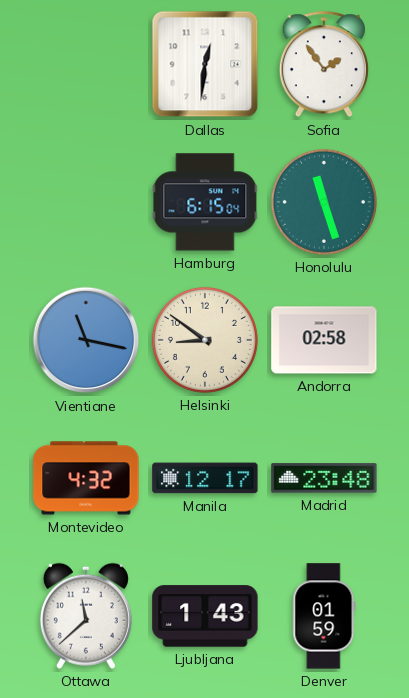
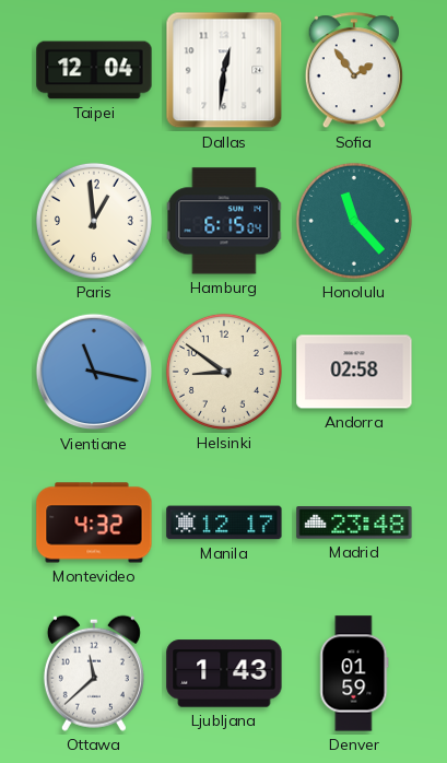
Taipei: none -> 12:04
Paris: none -> 12:59
Honolulu: 11:27 -> 11:23
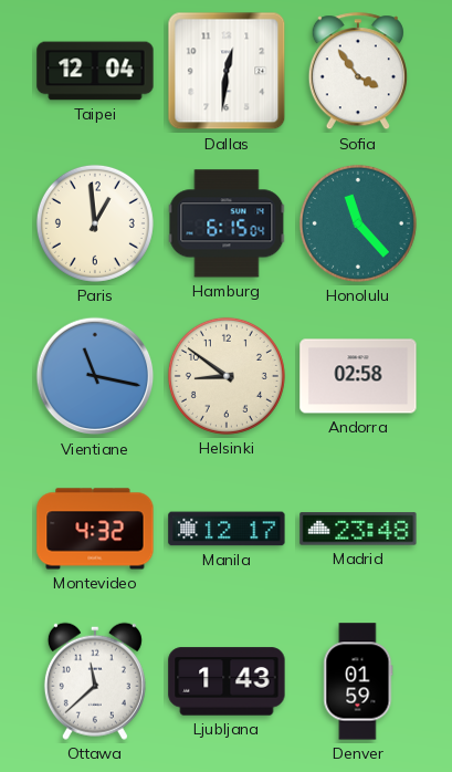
Sofia: 1:54 -> 3:54
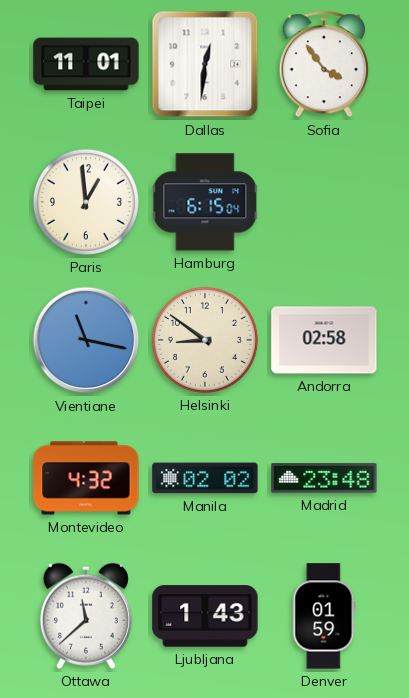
Taipei: 12:04 -> 11:01
Honolulu: 11:23 -> none
Manila: 12:17 -> 02:02
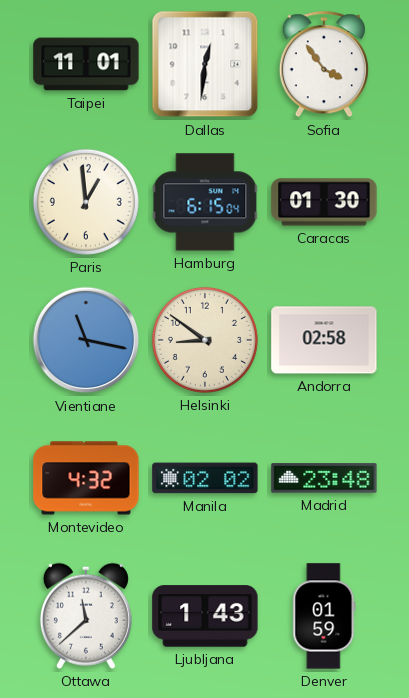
Caracas: none -> 01:30
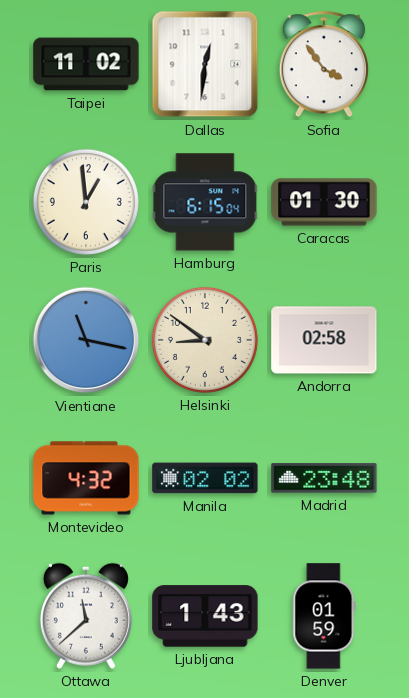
Taipei: 11:01 -> 11:02
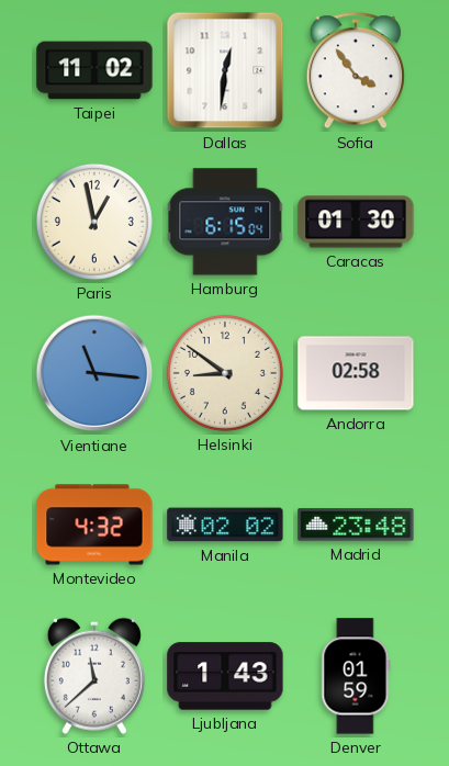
Paris: 12:59 -> 12:58
Vientiane: 11:17 -> 11:16
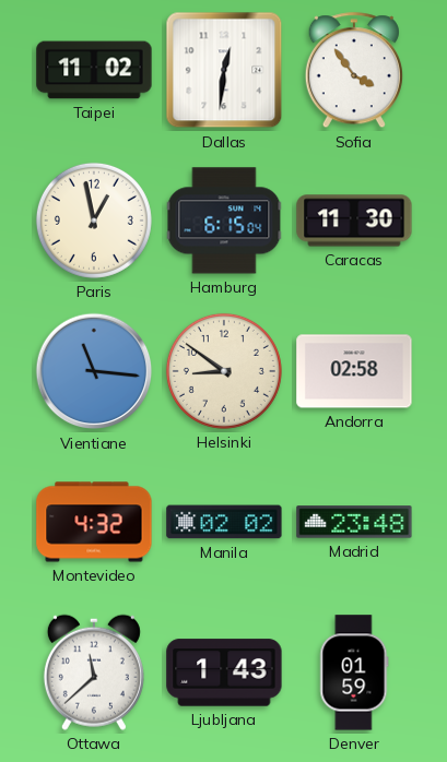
Caracas: 01:30 -> 11:30
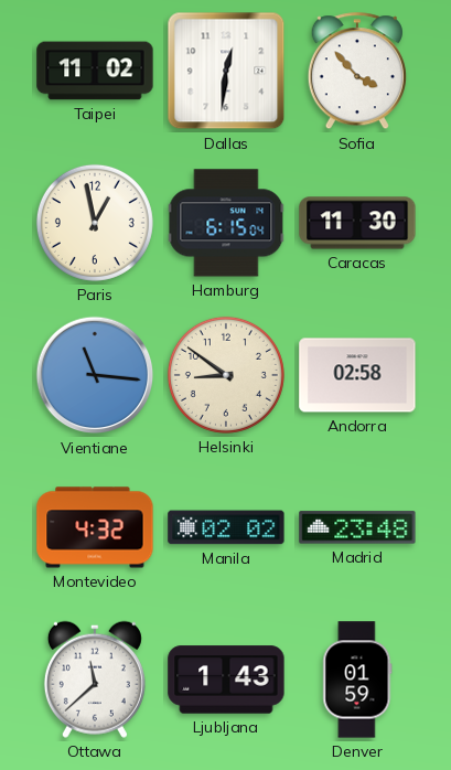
Sofia: 3:54 -> 3:53
